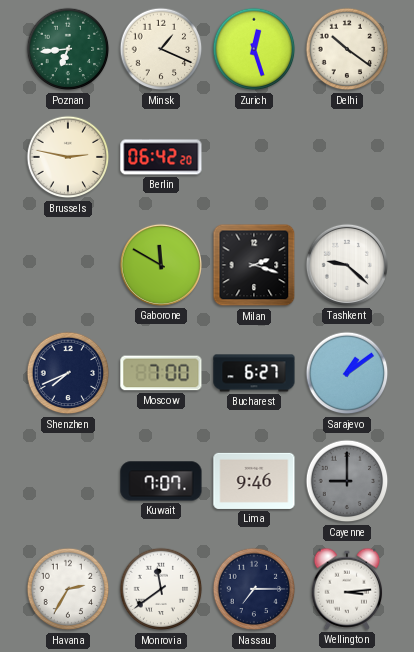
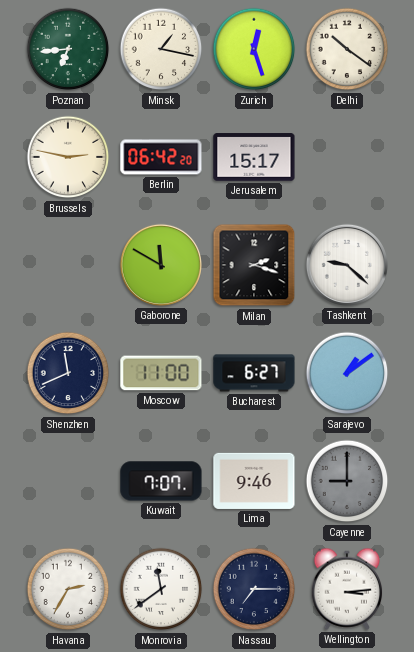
Minsk: 1:19 -> 1:17
Jerusalem: none -> 15:17
Shenzhen: 7:41 -> 11:41
Moscow: 7:00 -> 11:00
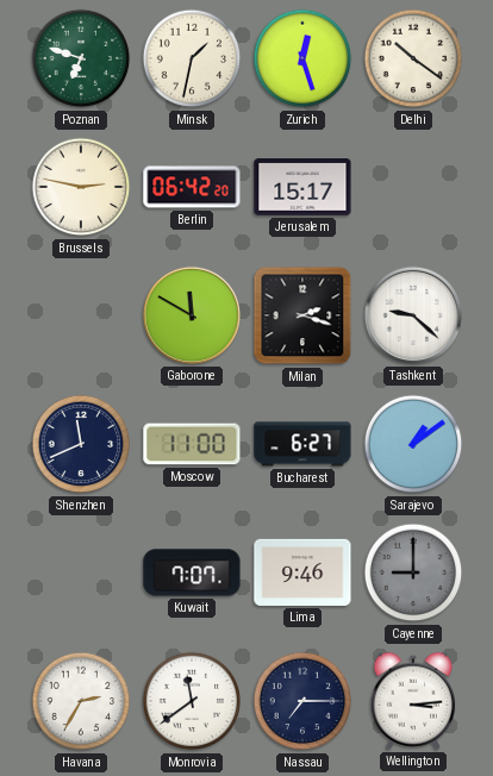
Poznan: 6:44 -> 6:48
Minsk: 1:17 -> 1:32
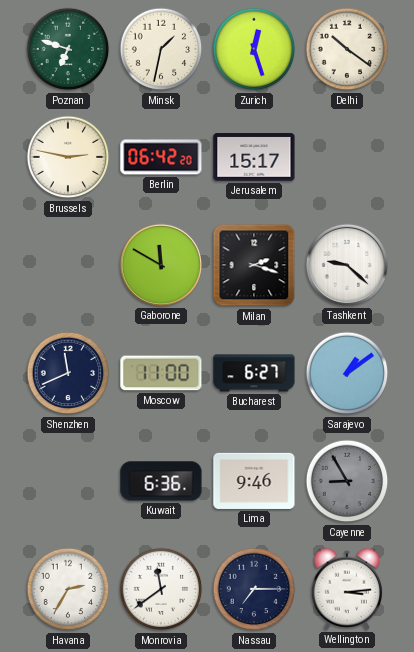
Kuwait: 7:07 -> 6:36
Cayenne: 9:00 -> 8:55
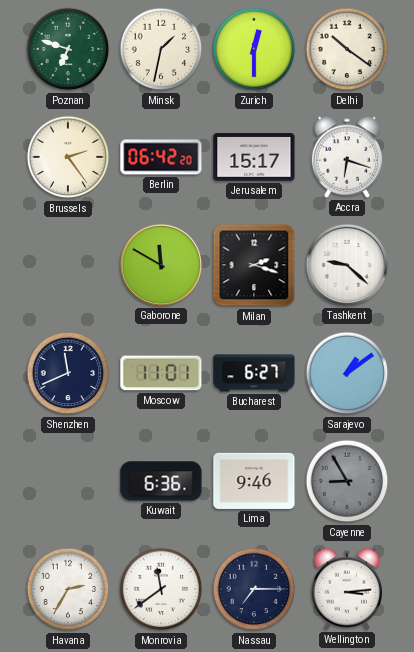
Zurich: 12:27 -> 12:30
Brussels: 2:47 -> 2:24
Accra: none -> 6:18
Moscow: 11:00 -> 11:01
